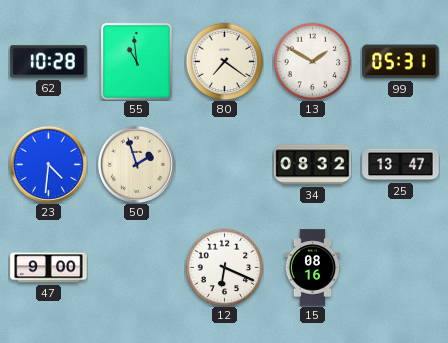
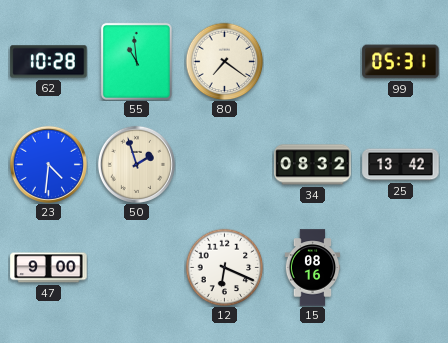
13: 1:50 -> none
25: 13:47 -> 13:42
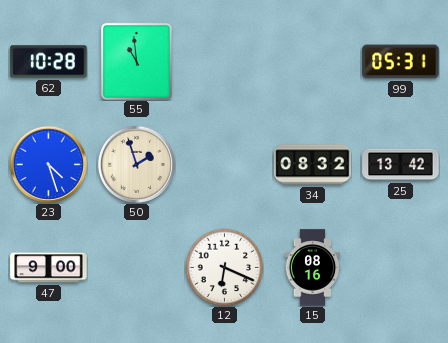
80: 7:21 -> none
23: 4:31 -> 4:27
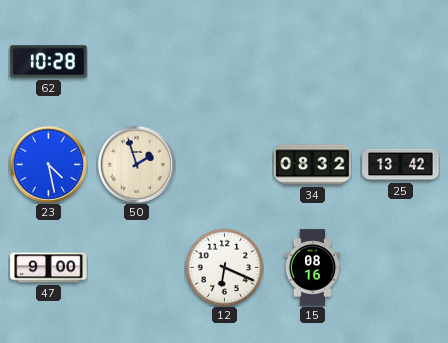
55: 10:59 -> none
99: 05:31 -> none
23: 4:27 -> 4:28
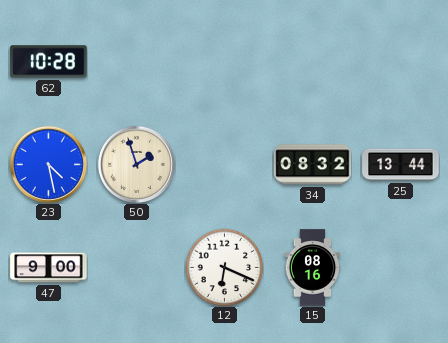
25: 13:42 -> 13:44
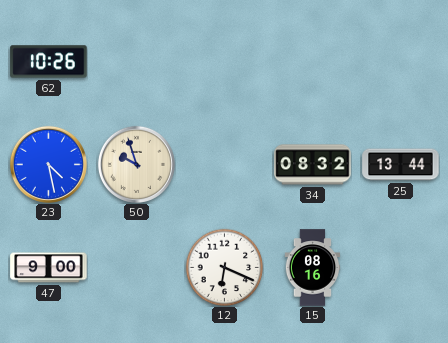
62: 10:28 -> 10:26
50: 1:57 -> 9:57
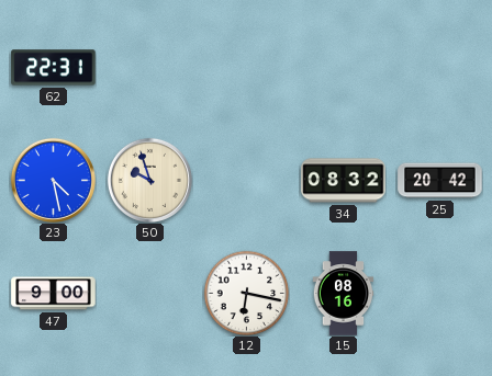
62: 10:26 -> 22:31
25: 13:44 -> 20:42
12: 6:19 -> 6:17
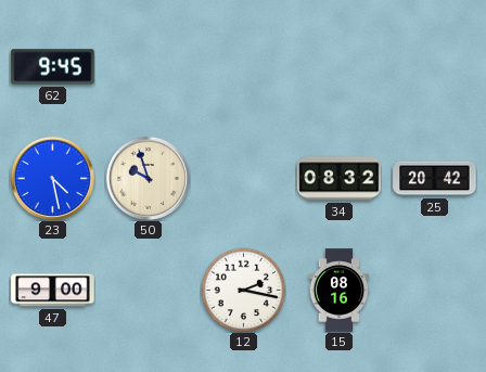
62: 22:31 -> 9:45
12: 6:17 -> 2:17
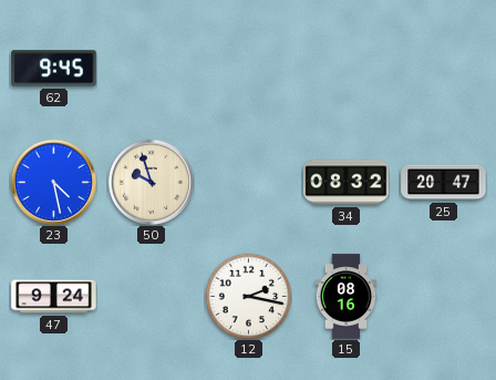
25: 20:42 -> 20:47
47: 9:00 -> 9:24
